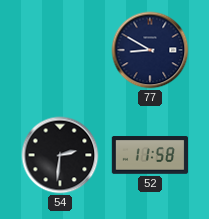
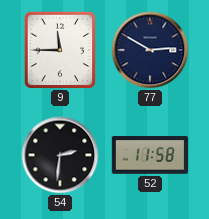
9: none -> 11:45
77: 8:50 -> 2:50
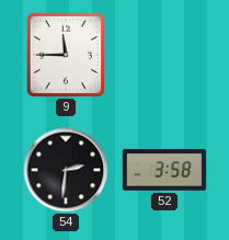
77: 2:50 -> none
52: 11:58 -> 3:58
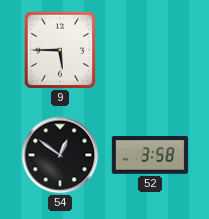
9: 11:45 -> 5:45
54: 2:31 -> 12:51
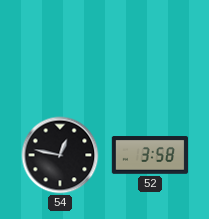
9: 5:45 -> none
54: 12:51 -> 12:47
